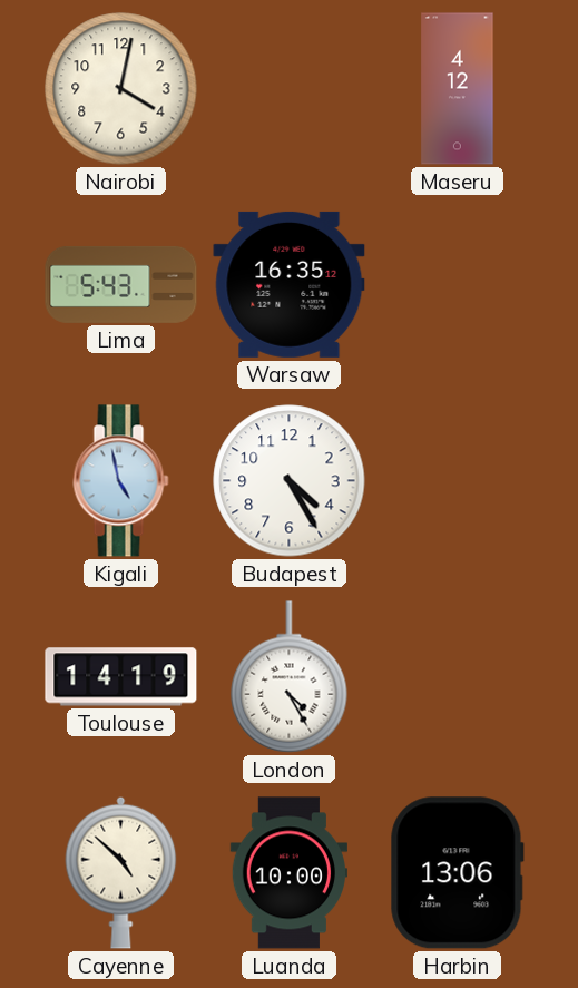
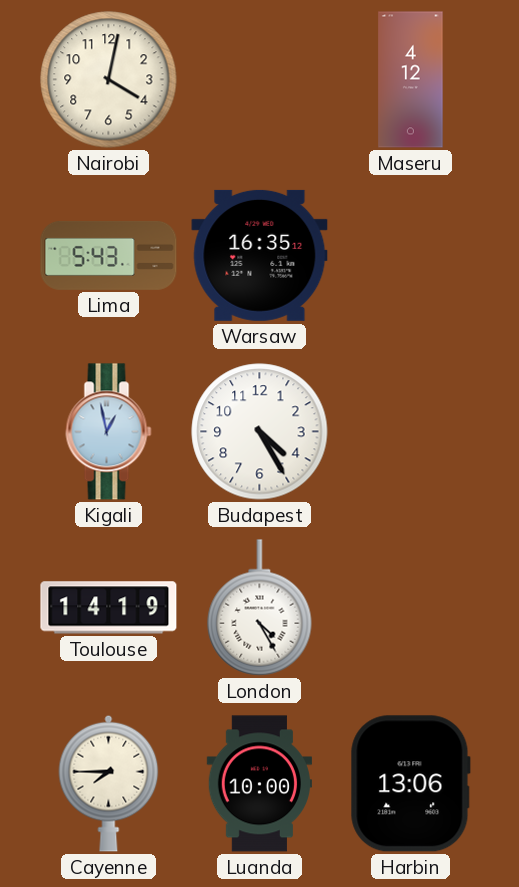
Kigali: 4:58 -> 12:58
Cayenne: 4:52 -> 7:45
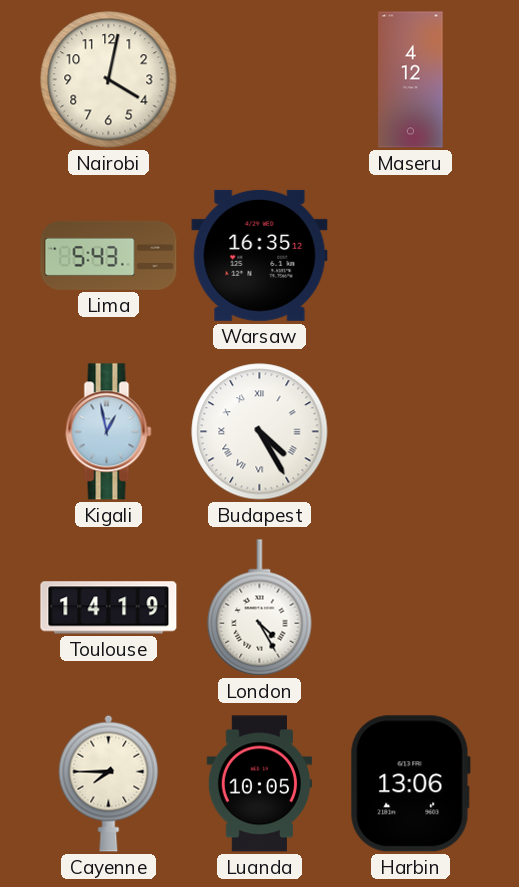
Budapest numerals: Arabic -> Roman
Luanda: 10:00 -> 10:05
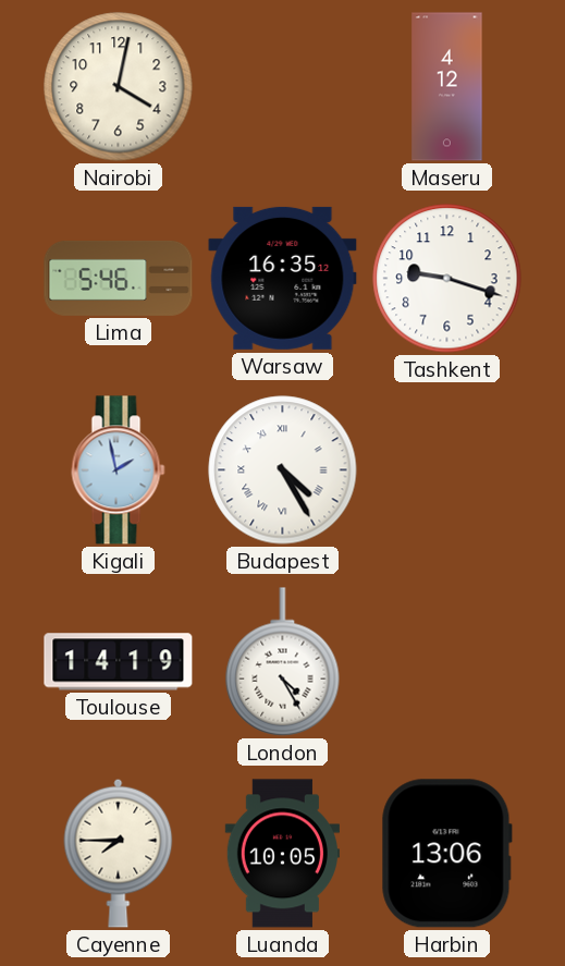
Lima: 5:43 -> 5:46
Tashkent: none -> 9:18
Kigali: 12:58 -> 1:58
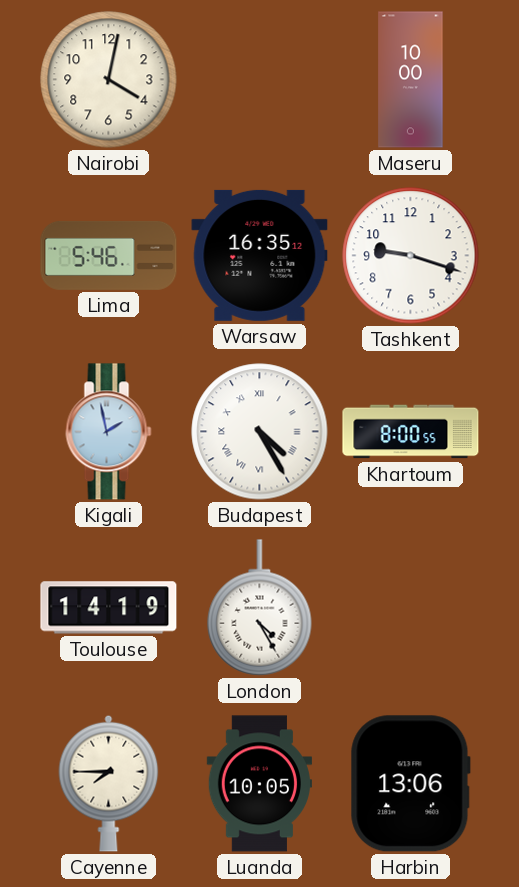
Maseru: 4:12 -> 10:00
Khartoum: none -> 8:00
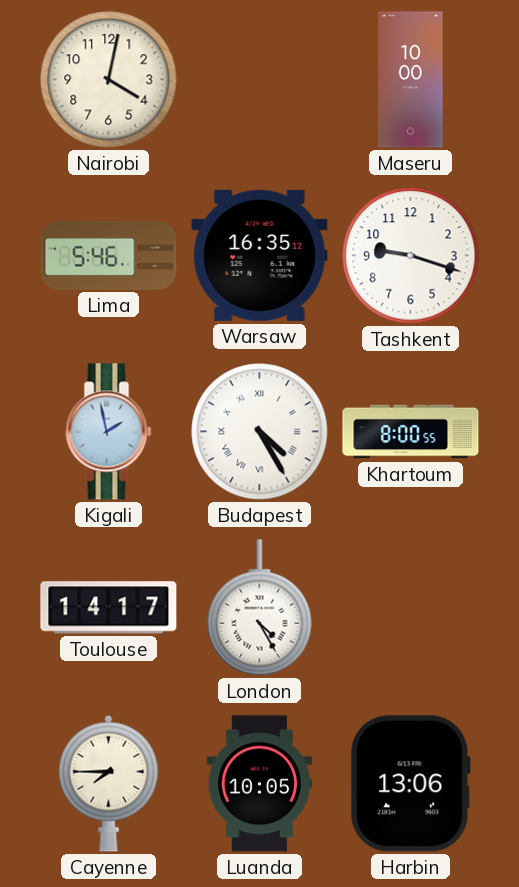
Toulouse: 14:19 -> 14:17
